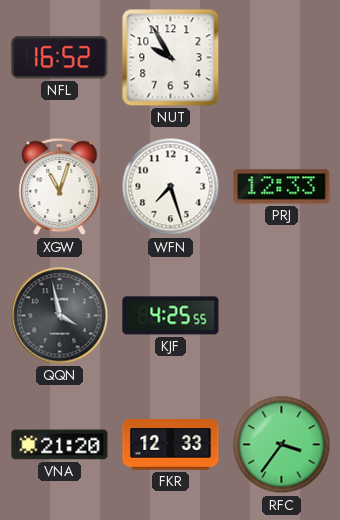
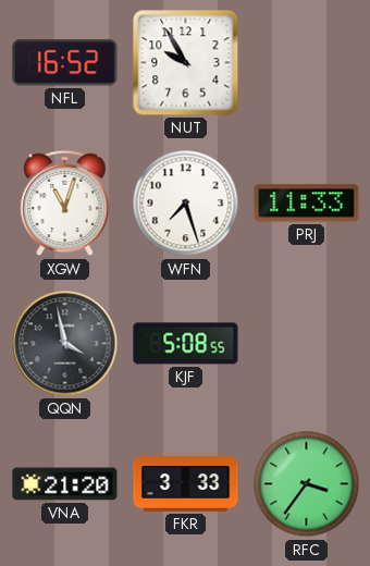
PRJ: 12:33 -> 11:33
KJF: 4:25 -> 5:08
FKR: 12:33 -> 3:33
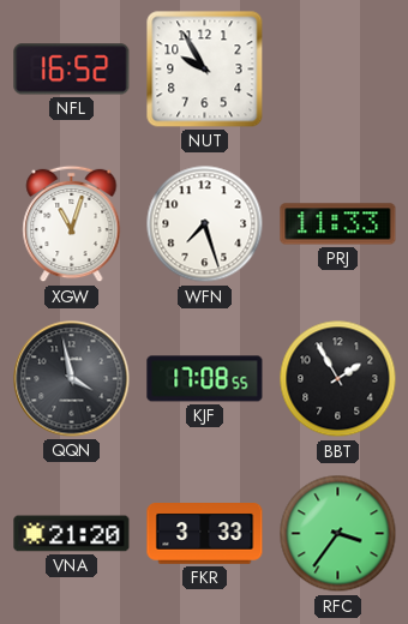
KJF: 5:08 -> 17:08
BBT: none -> 1:55
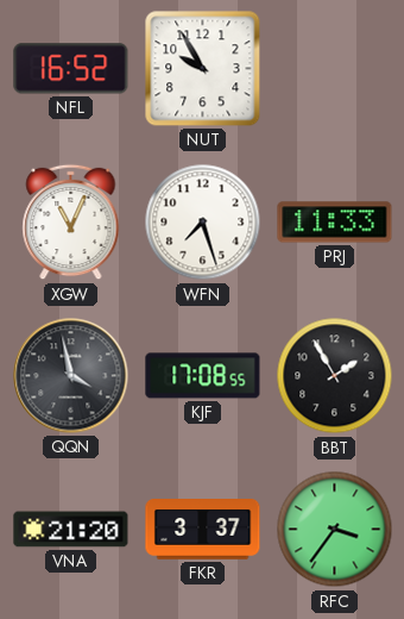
XGW: 11:03 -> 11:04
FKR: 3:33 -> 3:37
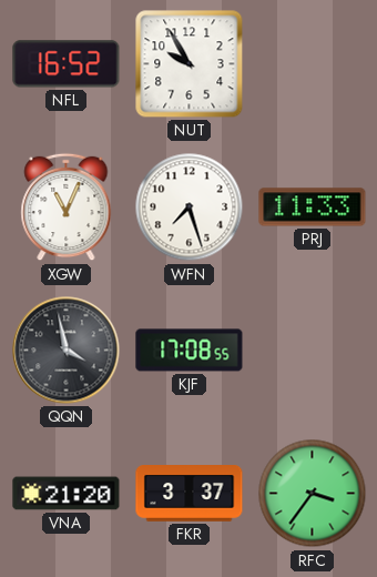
BBT: 1:55 -> none
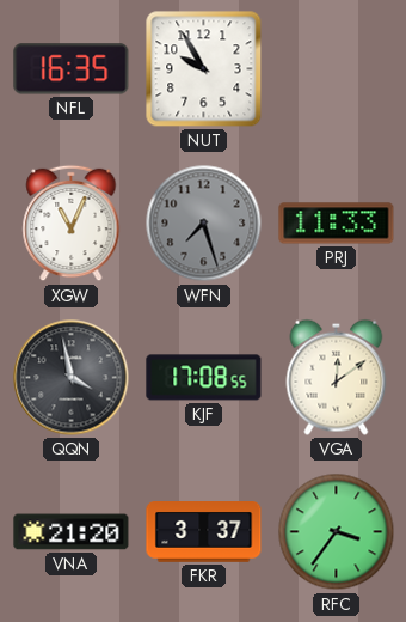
NFL: 16:52 -> 16:35
WFN dial: white -> grey
VGA: none -> 12:09
